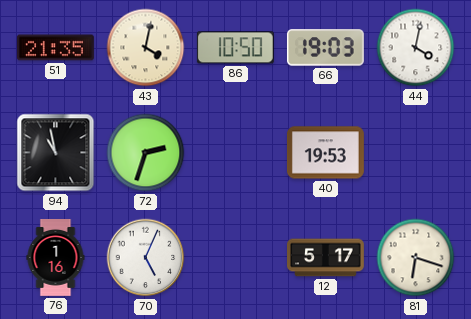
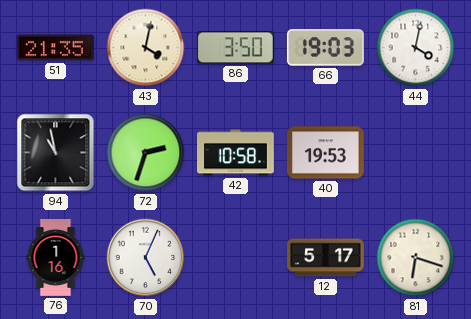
86: 10:50 -> 3:50
42: none -> 10:58
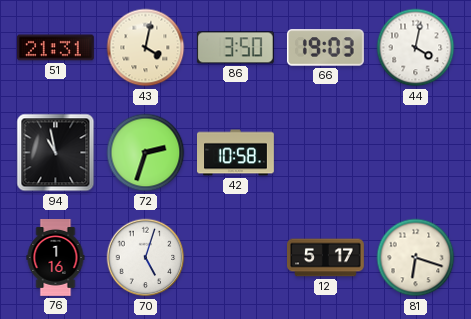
51: 21:35 -> 21:31
40: 19:53 -> none
70: 5:04 -> 5:03
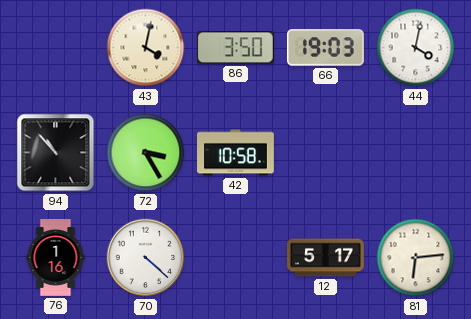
51: 21:31 -> none
94: 10:58 -> 10:53
72: 2:33 -> 3:25
70: 5:03 -> 4:22
81: 6:18 -> 6:14
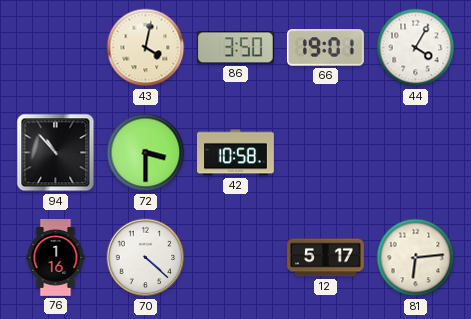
66: 19:03 -> 19:01
44: 4:02 -> 4:05
72: 3:25 -> 3:30
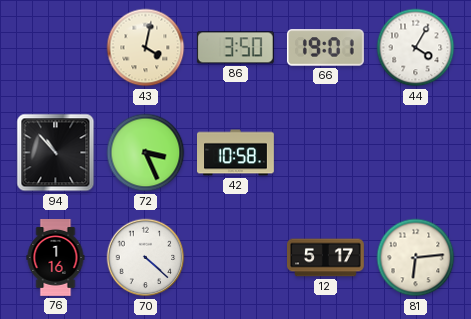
72: 3:30 -> 3:26
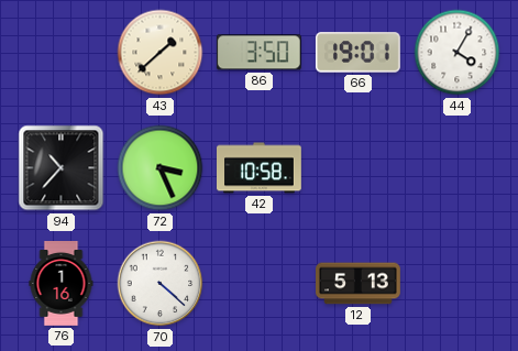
43: 4:02 -> 1:38
94: 10:53 -> 10:37
12: 5:17 -> 5:13
81: 6:14 -> none
